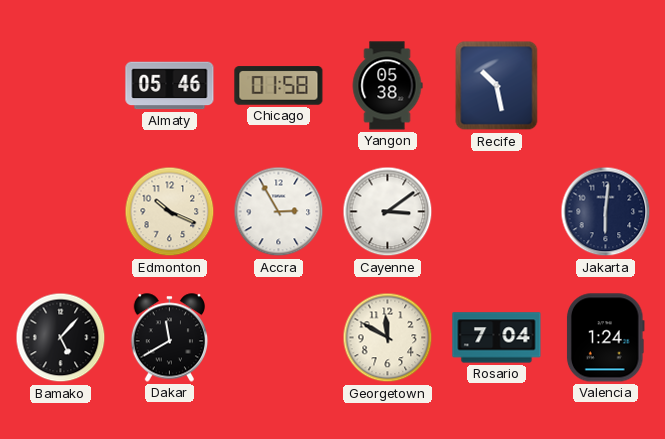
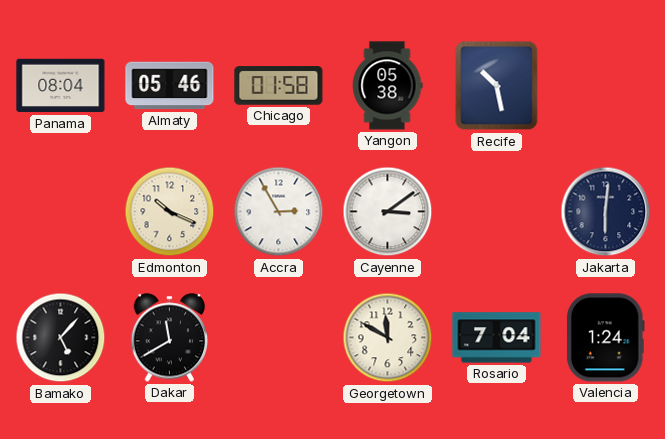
Panama: none -> 08:04
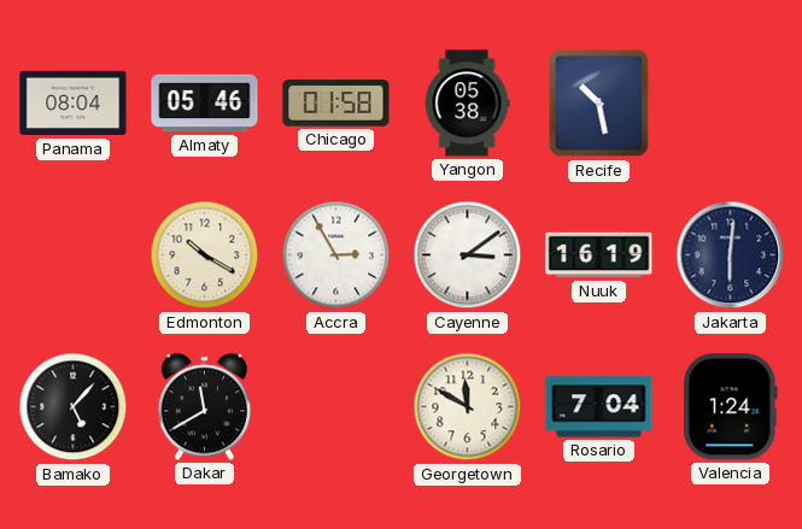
Edmonton: 10:19 -> 10:20
Nuuk: none -> 16:19
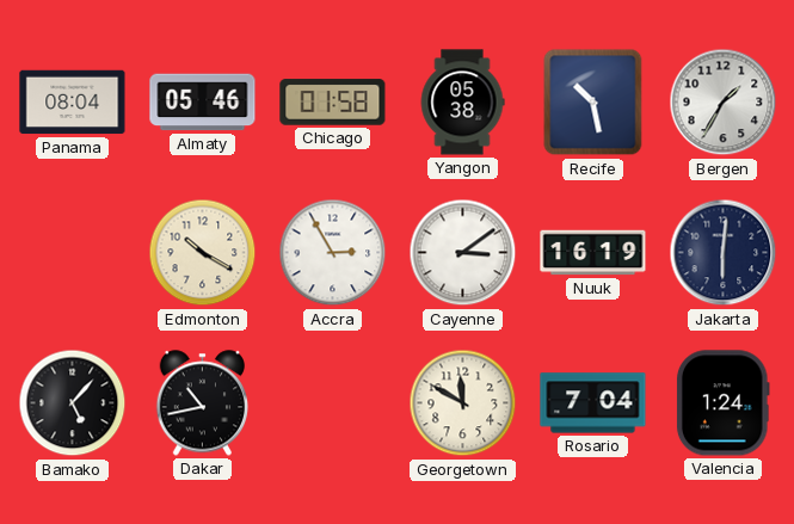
Bergen: none -> 1:35
Dakar: 11:40 -> 10:43
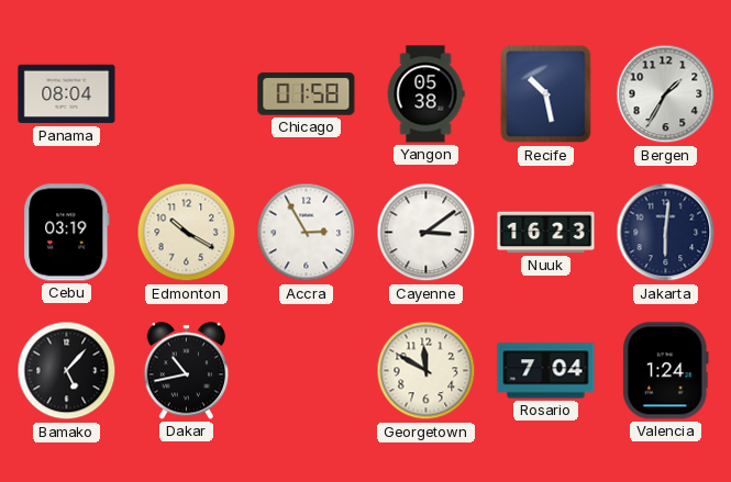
Almaty: 05:46 -> none
Cebu: none -> 03:19
Nuuk: 16:19 -> 16:23
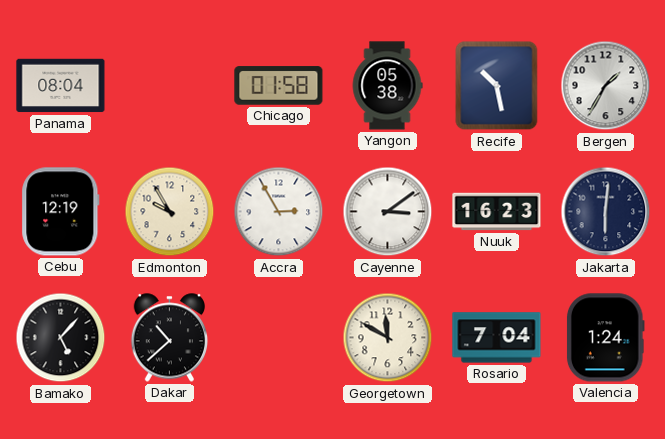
Cebu: 03:19 -> 12:19
Edmonton: 10:20 -> 9:55
Dakar: 10:43 -> 10:38
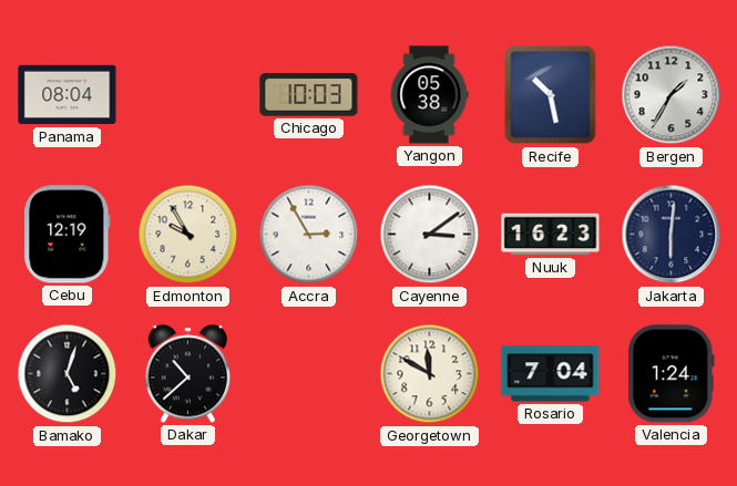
Chicago: 01:58 -> 10:03
Bamako: 5:07 -> 5:03
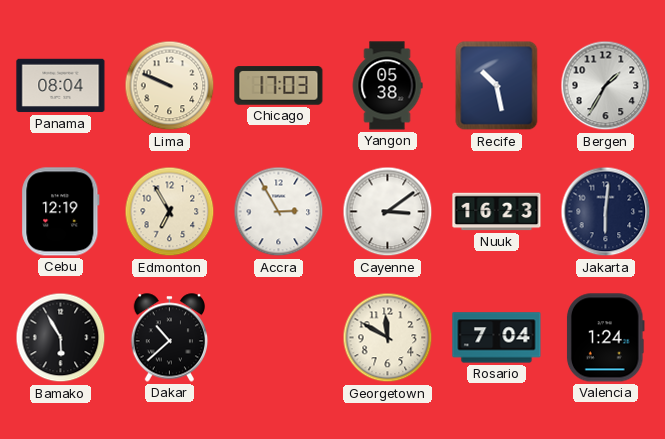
Lima: none -> 9:49
Chicago: 10:03 -> 17:03
Edmonton: 9:55 -> 6:55
Bamako: 5:03 -> 5:55
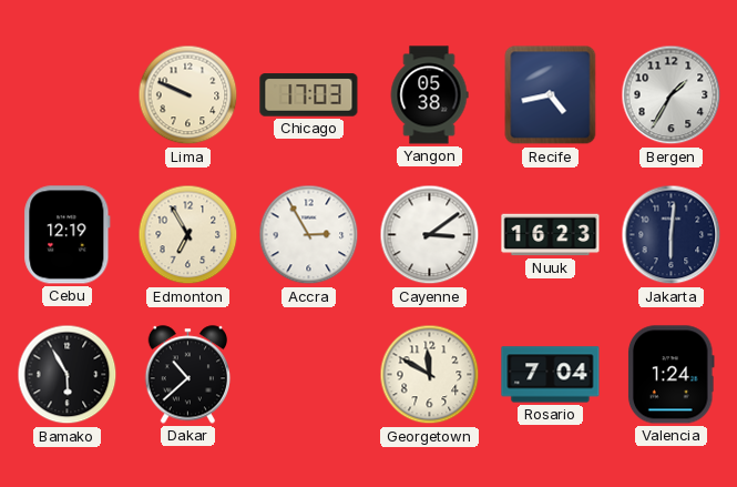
Panama: 08:04 -> none
Recife: 10:28 -> 4:43
